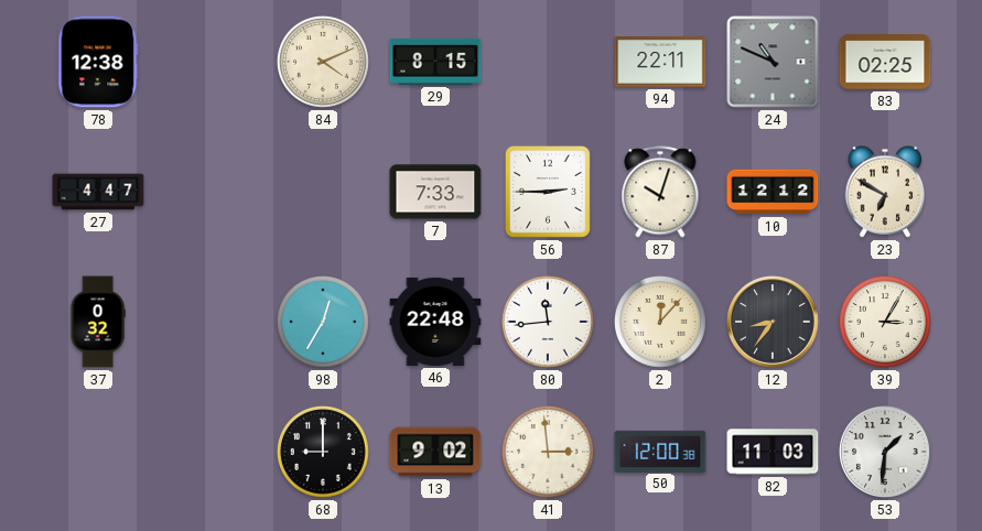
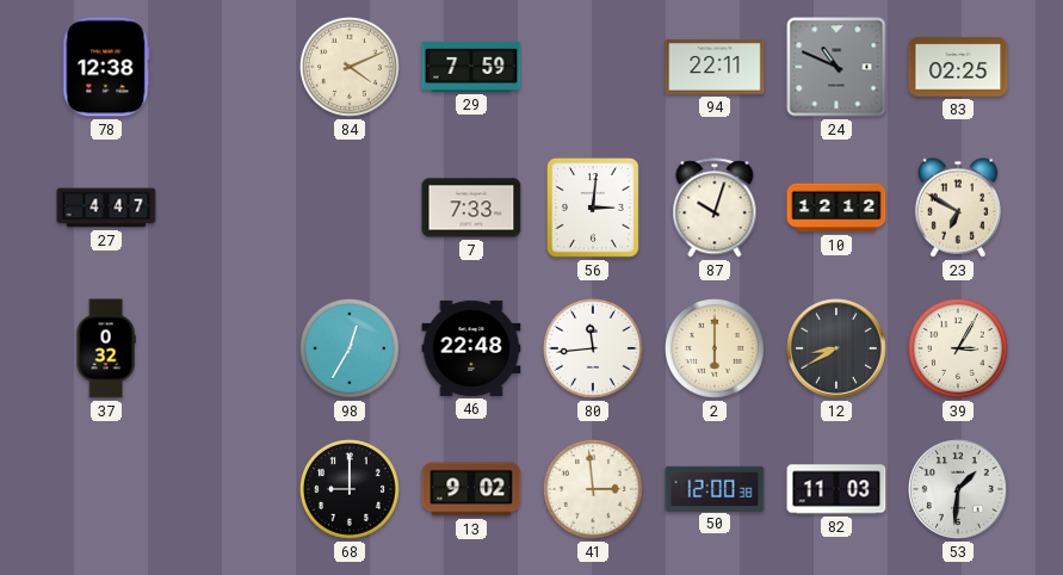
29: 8:15 -> 7:59
56: 2:45 -> 3:01
2: 12:07 -> 6:00
12: 8:36 -> 8:40
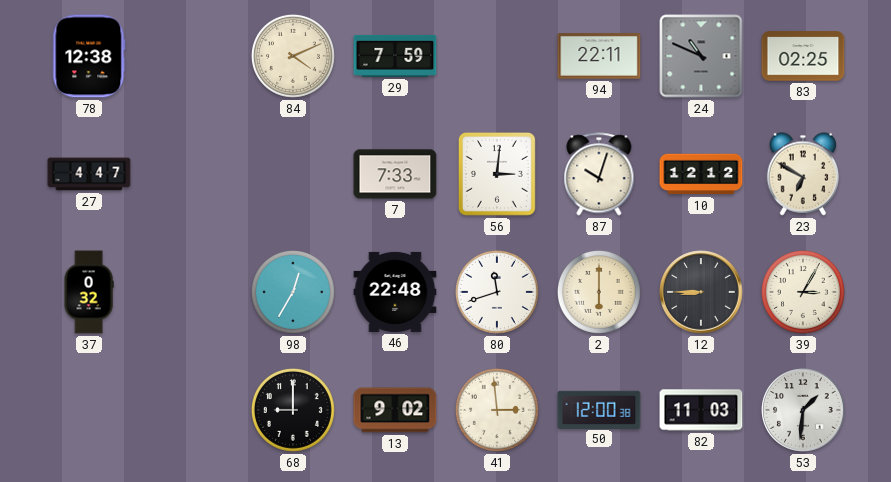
80: 11:44 -> 11:42
12: 8:40 -> 8:45
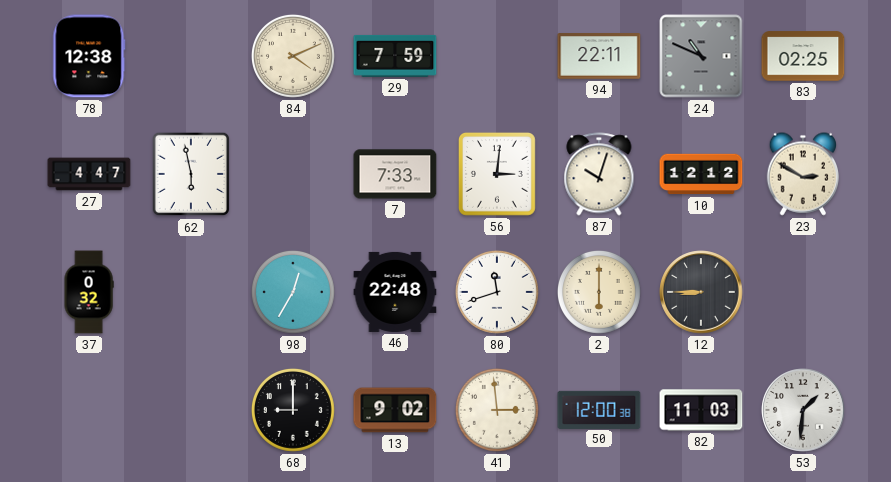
62: none -> 5:58
23: 6:50 -> 2:50
39: 3:05 -> none
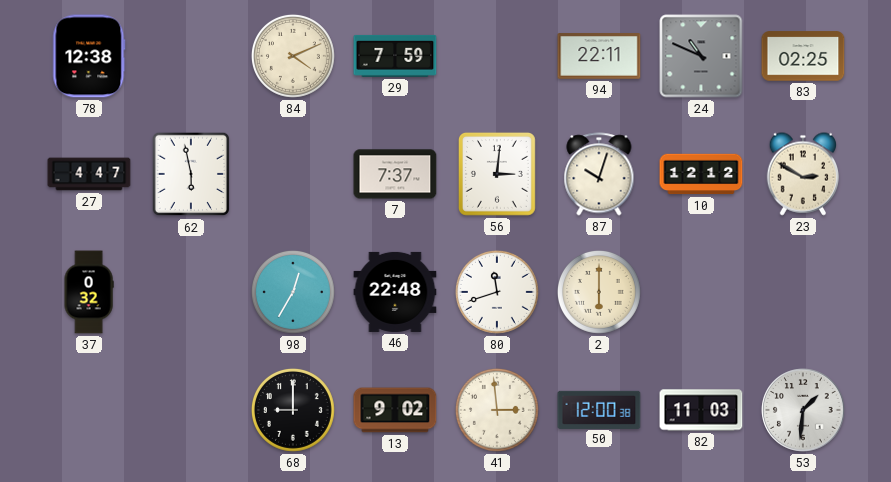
7: 7:33 -> 7:37
12: 8:45 -> none
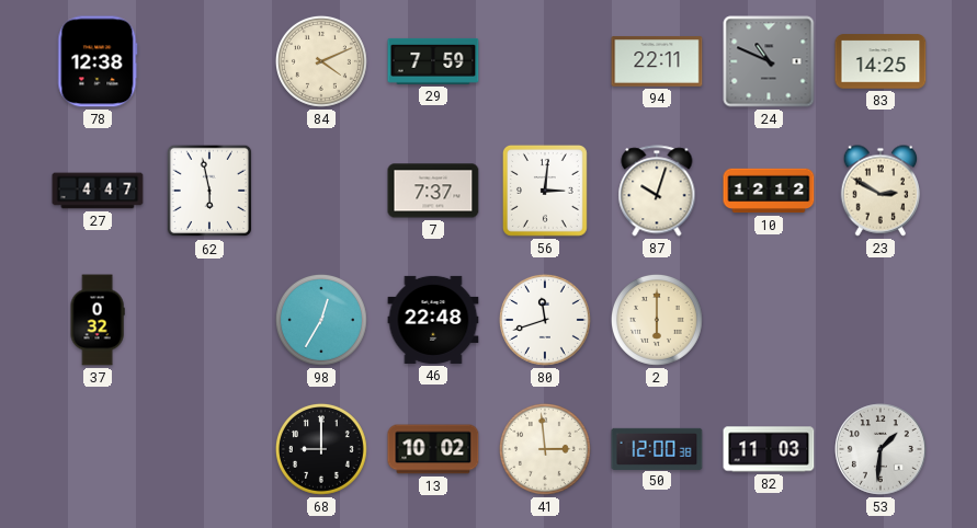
83: 02:25 -> 14:25
13: 9:02 -> 10:02
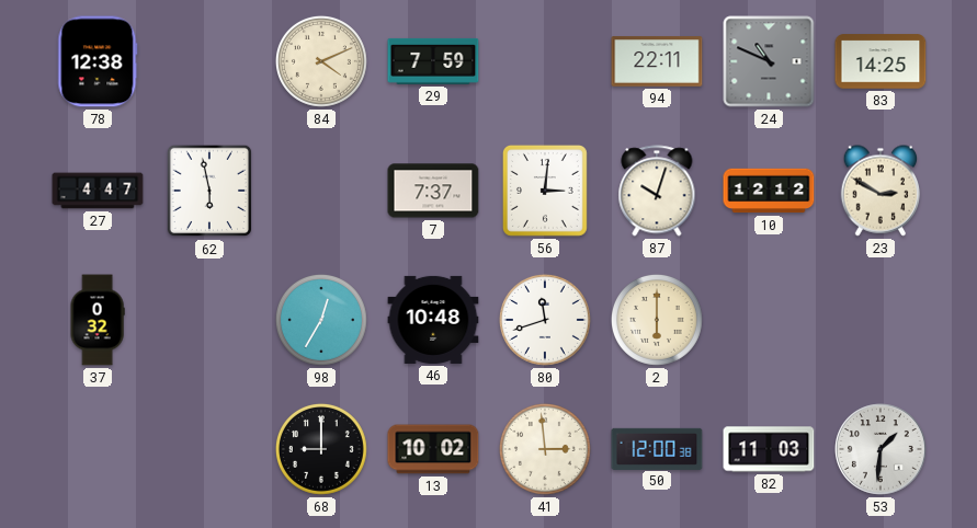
46: 22:48 -> 10:48
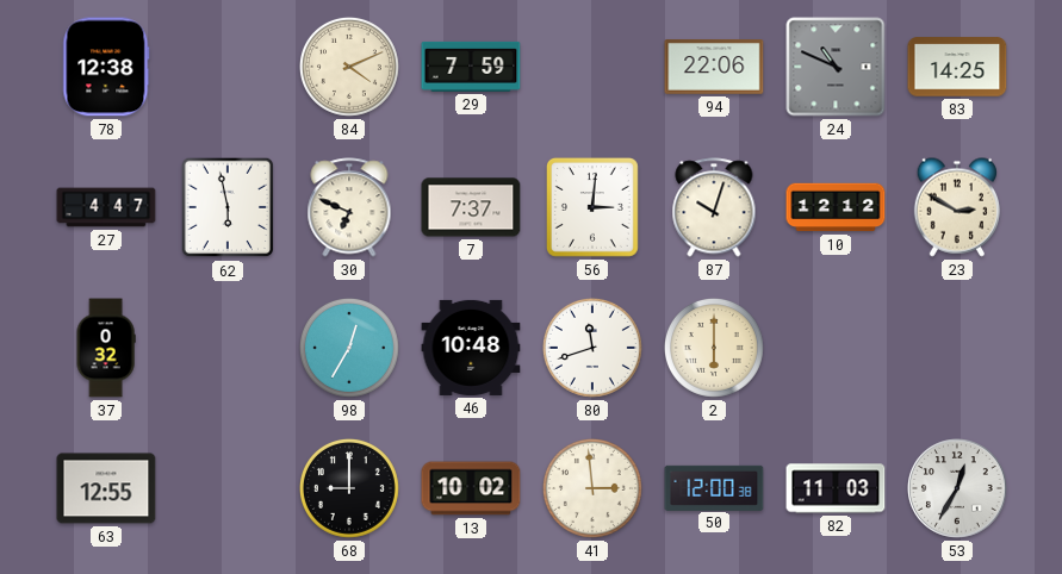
94: 22:11 -> 22:06
30: none -> 6:49
63: none -> 12:55
53: 1:31 -> 12:35
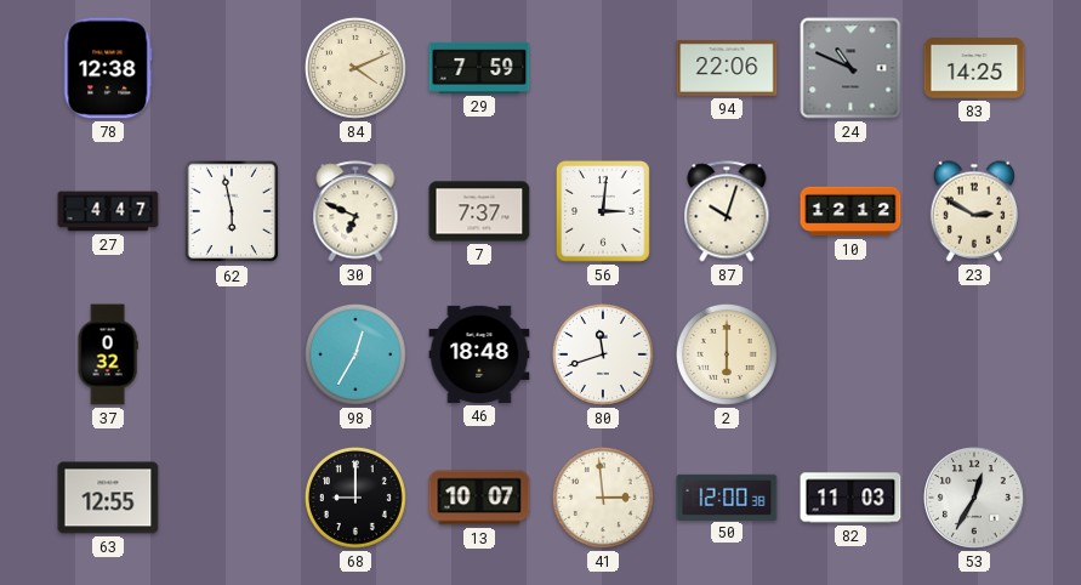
46: 10:48 -> 18:48
13: 10:02 -> 10:07
